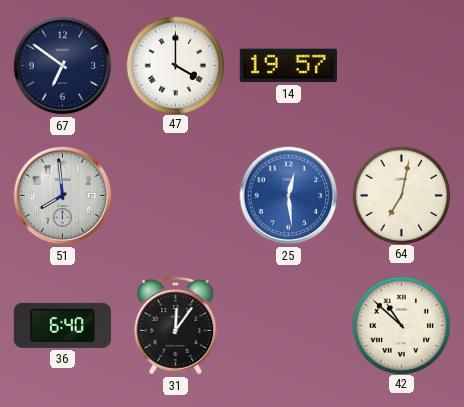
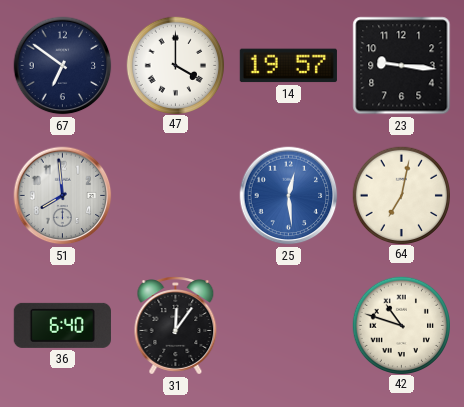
23: none -> 9:16
42: 10:52 -> 10:48
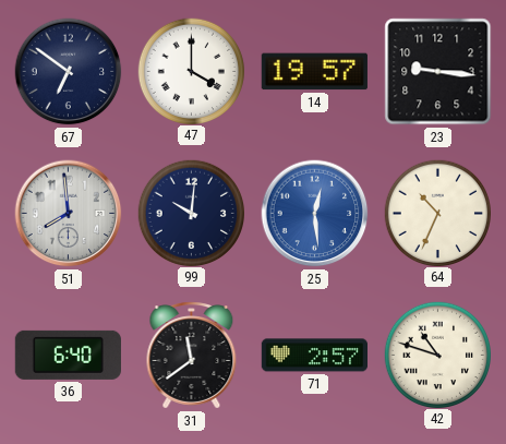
99: none -> 10:01
64: 7:02 -> 10:34
31: 12:06 -> 11:39
71: none -> 2:57
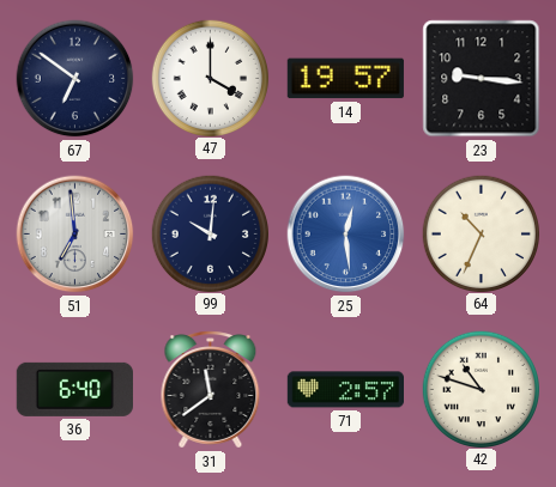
51: 7:59 -> 6:59
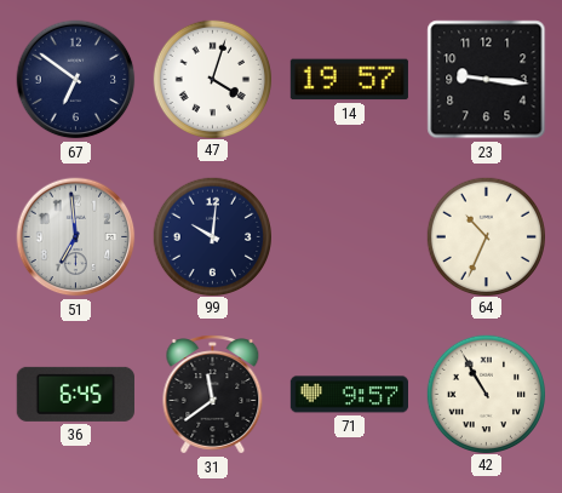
47: 4:00 -> 4:03
25: 12:29 -> none
36: 6:40 -> 6:45
71: 2:57 -> 9:57
42: 10:48 -> 10:55
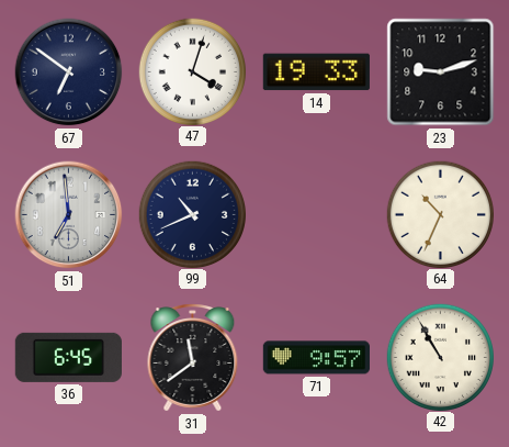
14: 19:57 -> 19:33
23: 9:16 -> 9:12
99: 10:01 -> 10:41
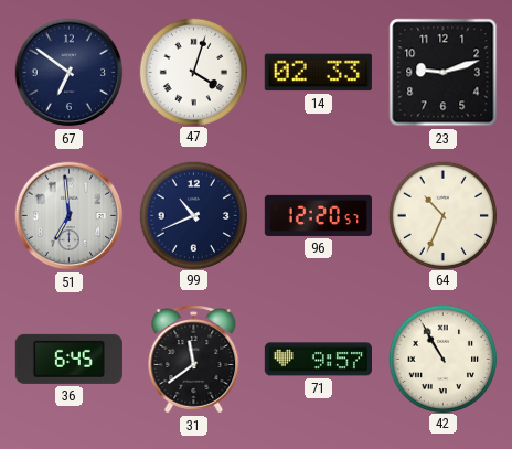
14: 19:33 -> 02:33
96: none -> 12:20
